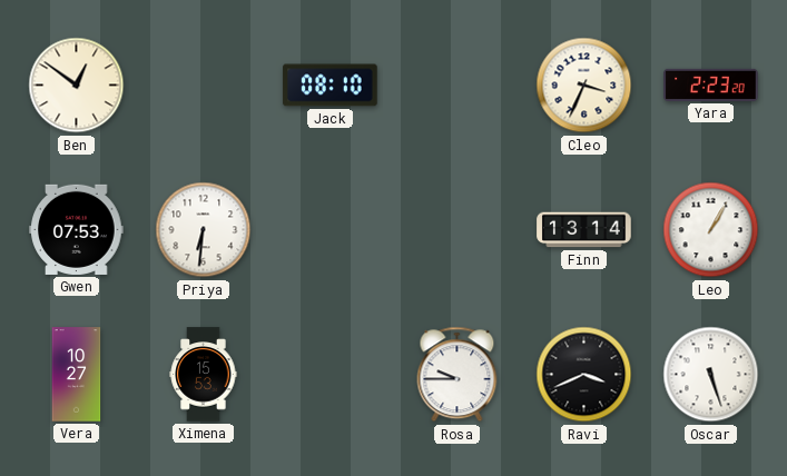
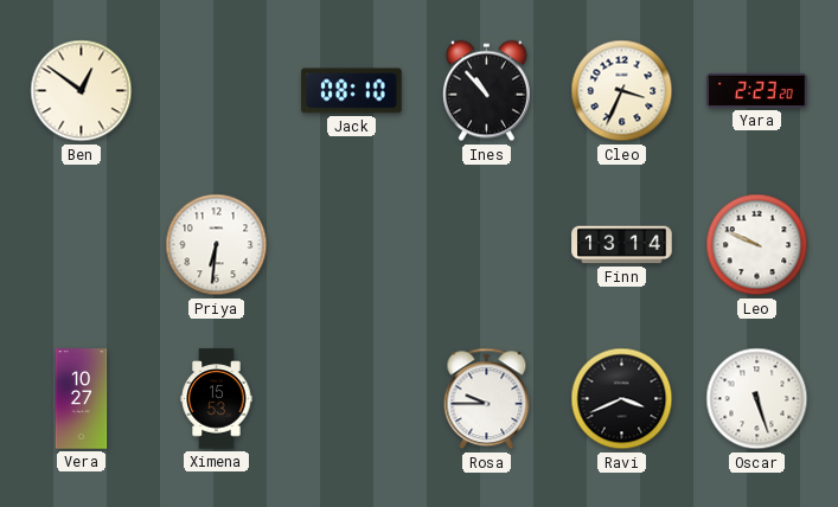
Ines: none -> 10:53
Gwen: 07:53 -> none
Leo: 1:05 -> 9:49
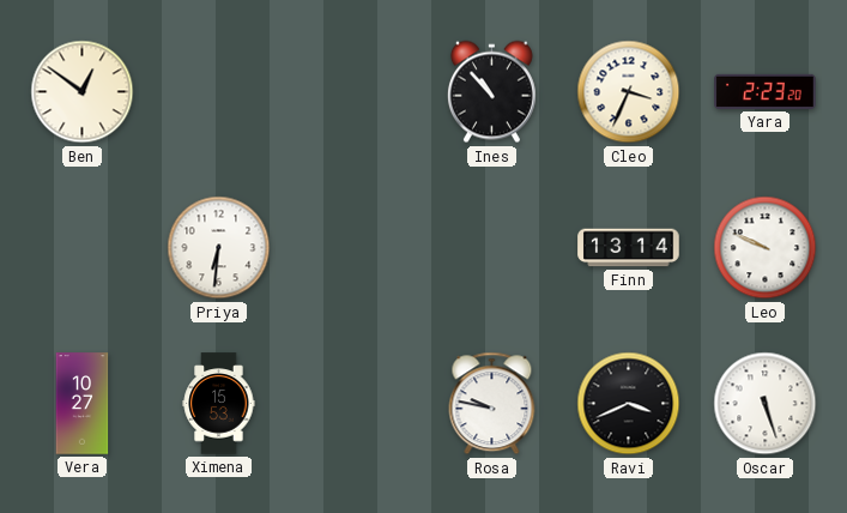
Jack: 08:10 -> none
Rosa: 9:45 -> 9:47
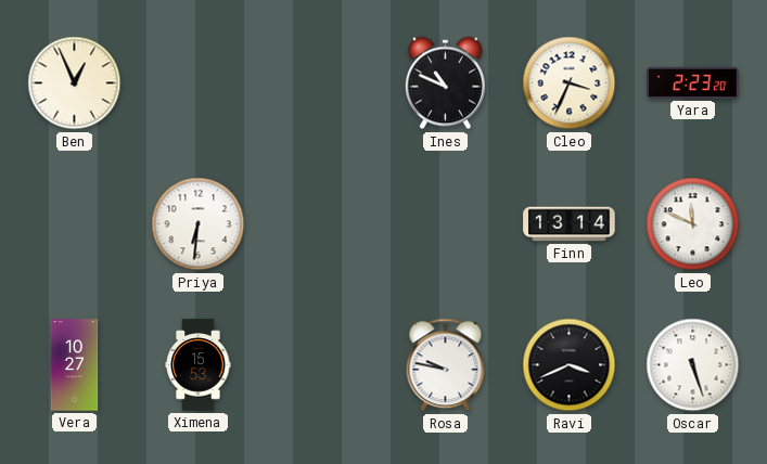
Ben: 12:51 -> 12:56
Ines: 10:53 -> 10:49
Leo: 9:49 -> 11:49
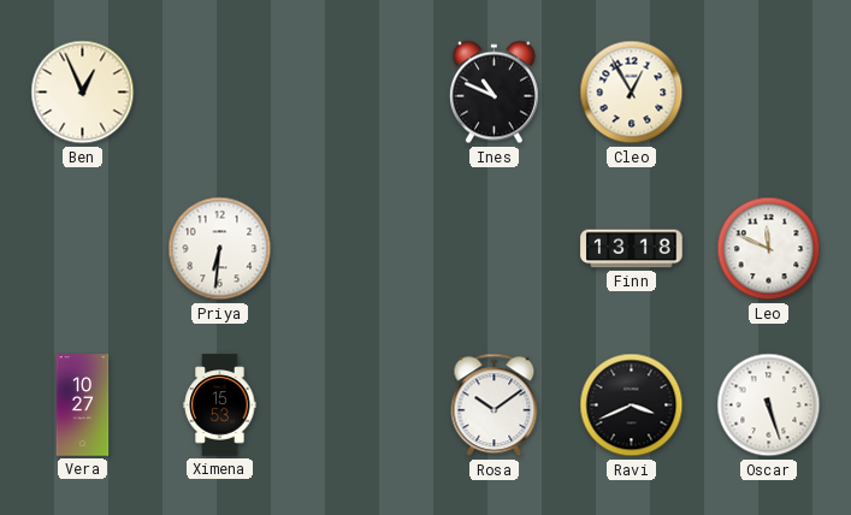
Cleo: 3:34 -> 12:55
Yara: 2:23 -> none
Finn: 13:14 -> 13:18
Rosa: 9:47 -> 10:09
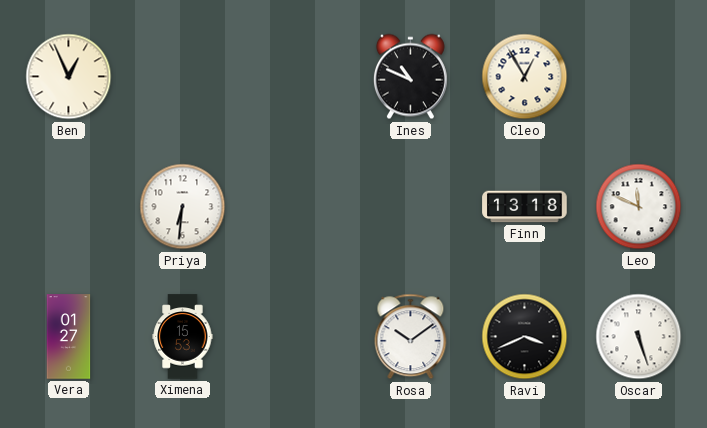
Vera: 10:27 -> 01:27
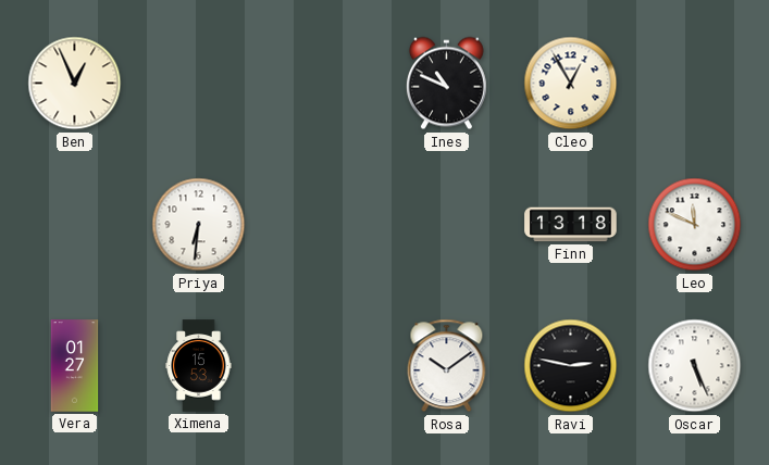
Ravi: 3:41 -> 2:47
Oscar: 5:27 -> 5:26
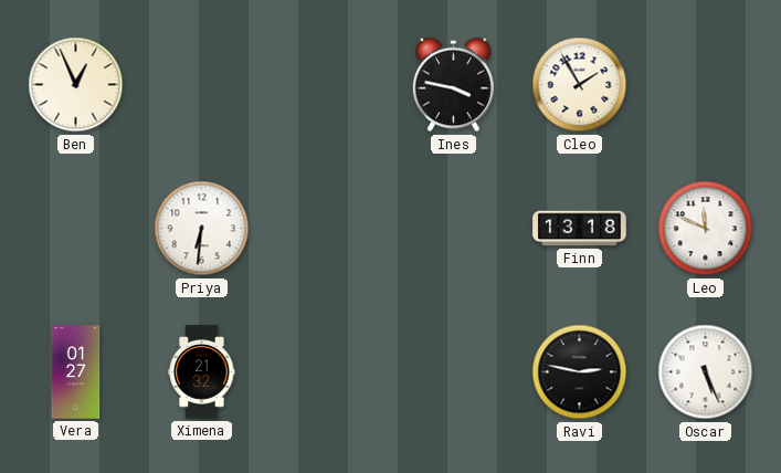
Ines: 10:49 -> 3:47
Cleo: 12:55 -> 1:55
Ximena: 15:53 -> 21:32
Rosa: 10:09 -> none
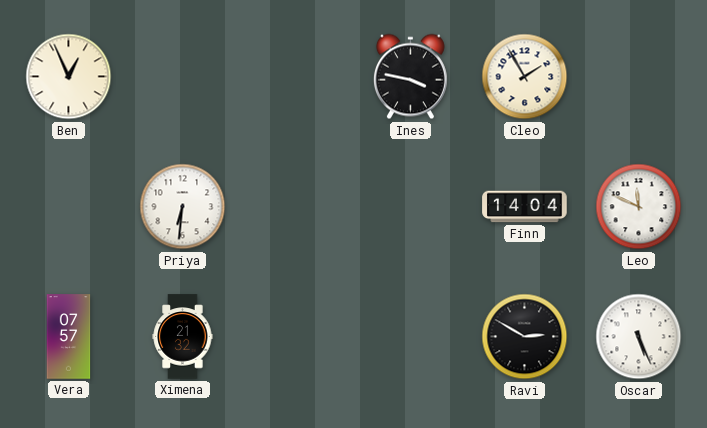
Finn: 13:18 -> 14:04
Vera: 01:27 -> 07:57
Ravi: 2:47 -> 2:50
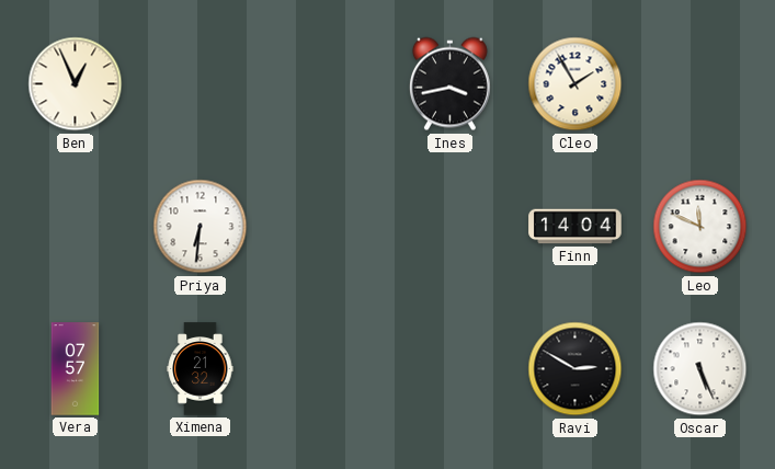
Ines: 3:47 -> 3:43
